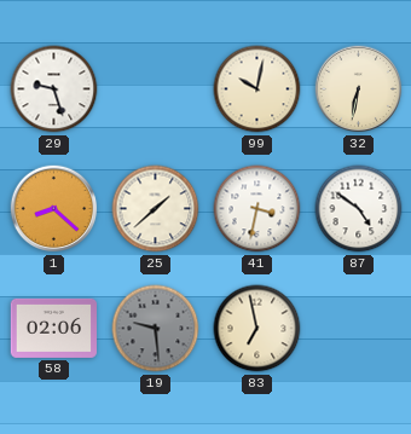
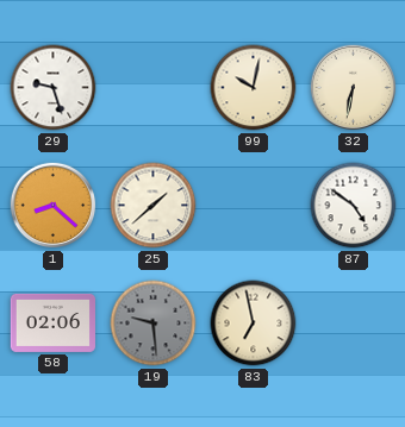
41: 3:32 -> none
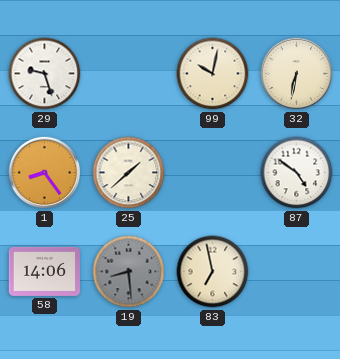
1: 8:22 -> 8:24
58: 02:06 -> 14:06
19: 9:29 -> 8:29
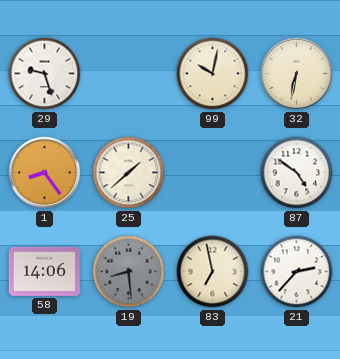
21: none -> 2:37
